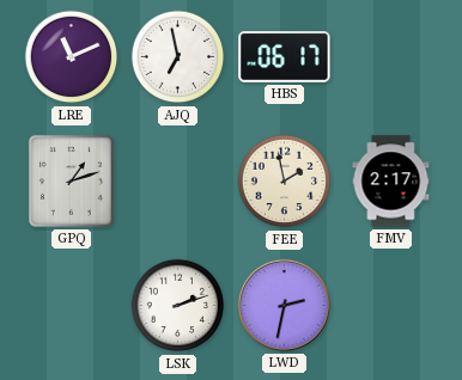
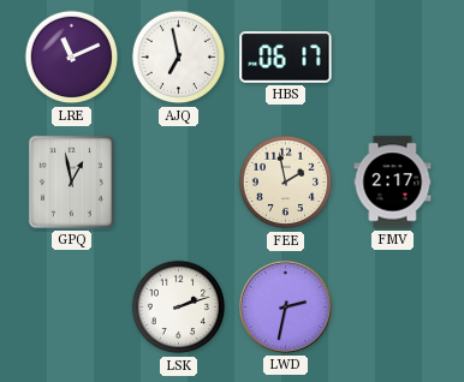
GPQ: 1:12 -> 12:58
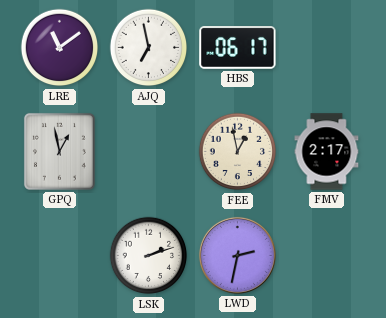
LRE: 11:11 -> 11:09
FEE: 1:58 -> 12:58
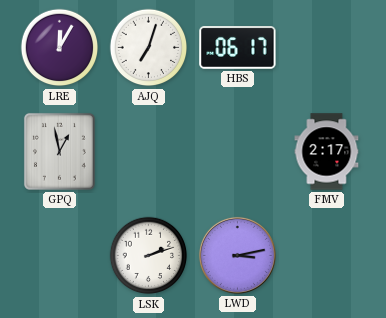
LRE: 11:09 -> 12:05
AJQ: 6:58 -> 7:03
FEE: 12:58 -> none
LWD: 2:32 -> 3:13
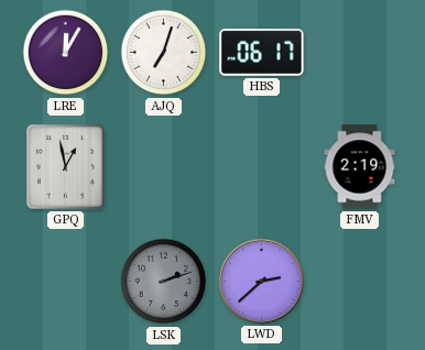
FMV: 2:17 -> 2:19
LSK dial: white -> grey
LWD: 3:13 -> 2:38
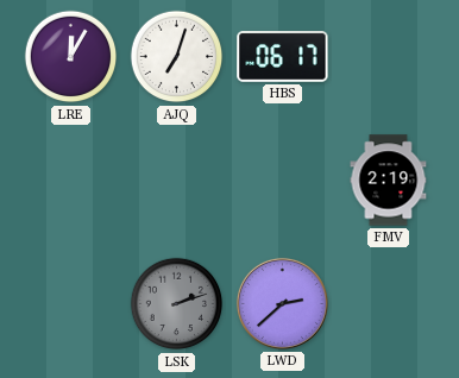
GPQ: 12:58 -> none
